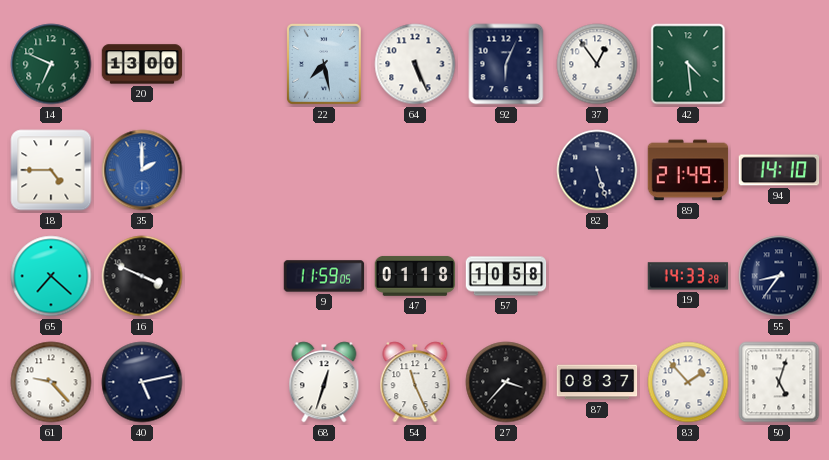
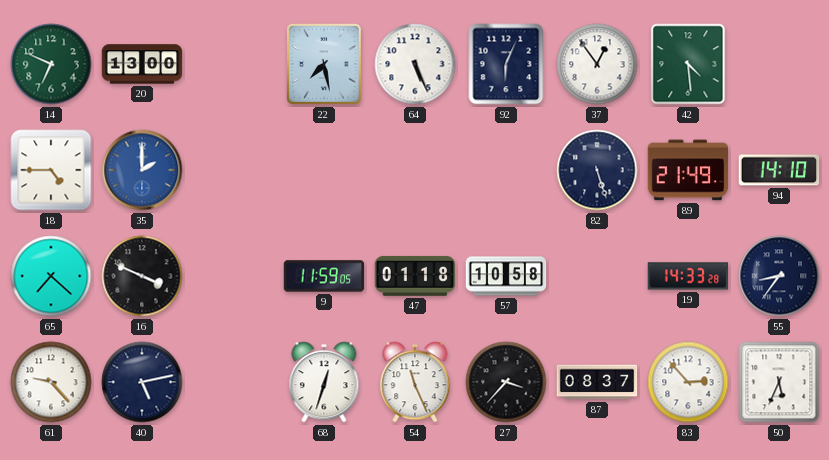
83: 1:53 -> 2:53
50: 5:03 -> 5:34
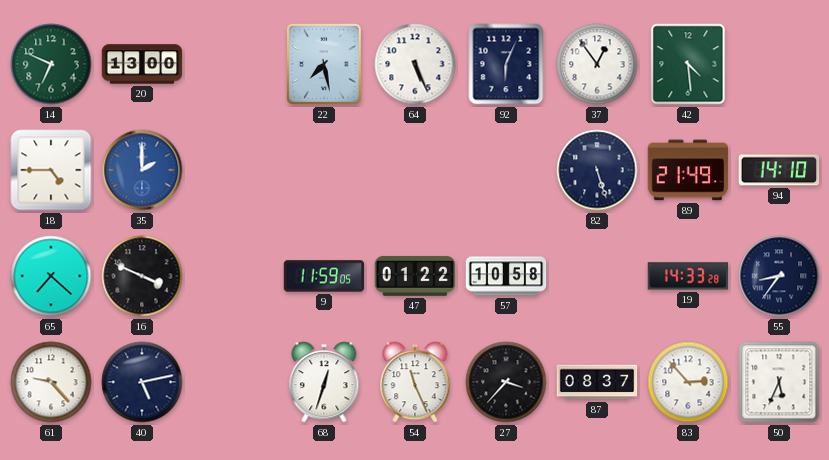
47: 01:18 -> 01:22
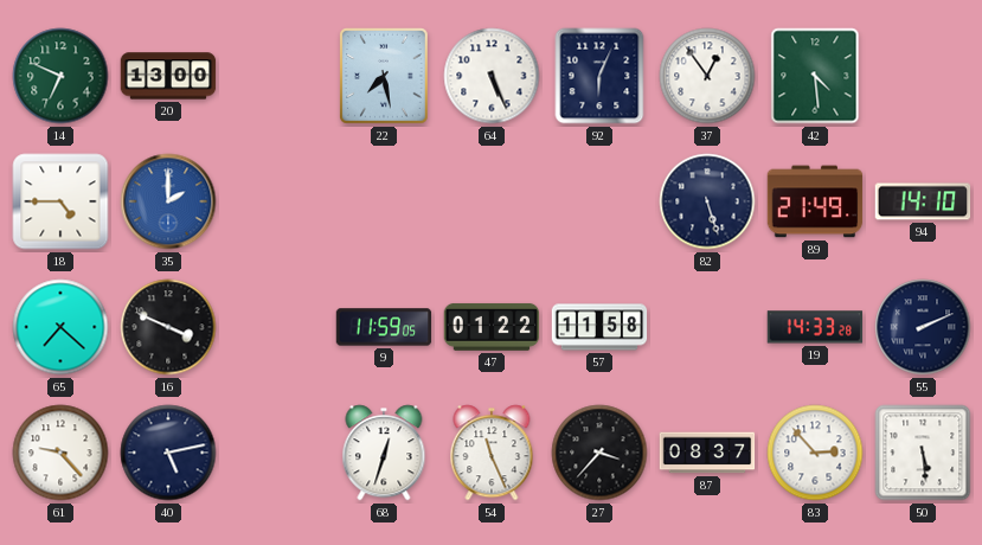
57: 10:58 -> 11:58
55: 8:36 -> 2:11
50: 5:34 -> 5:29
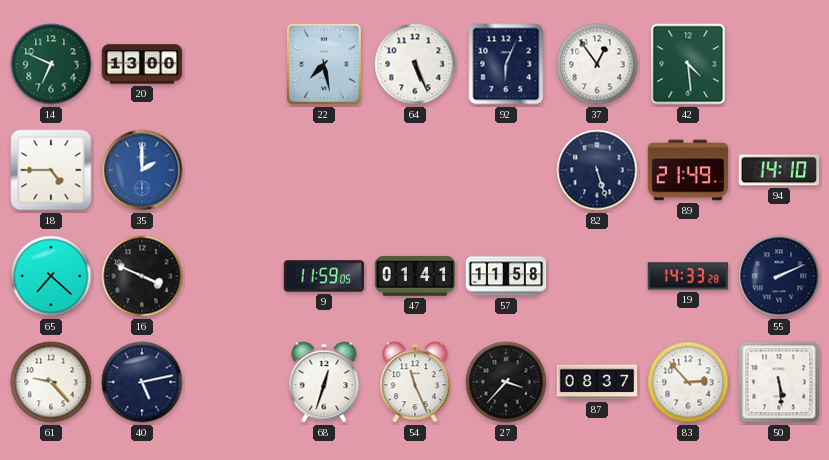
47: 01:22 -> 01:41
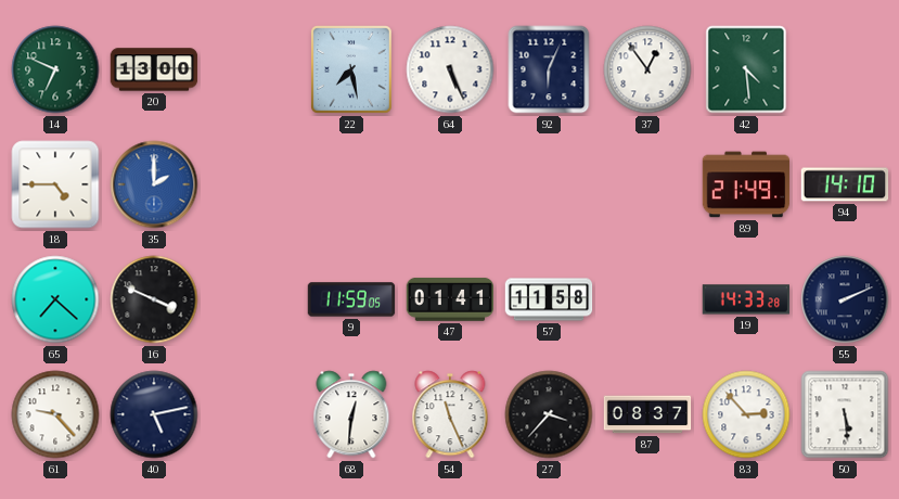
82: 5:27 -> none
68: 12:33 -> 12:31
